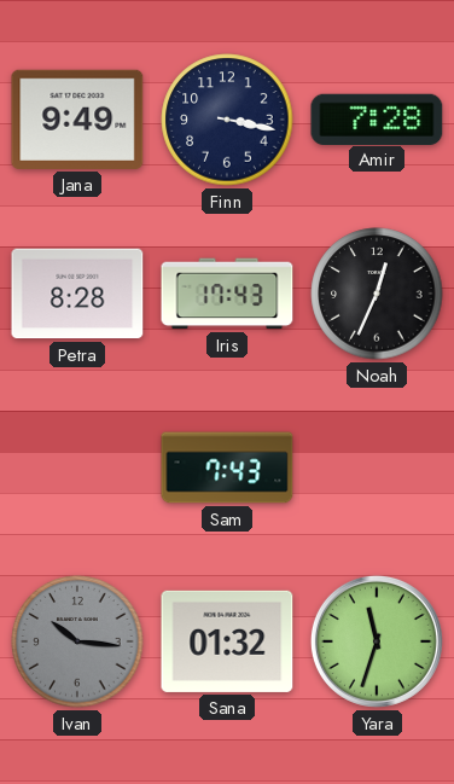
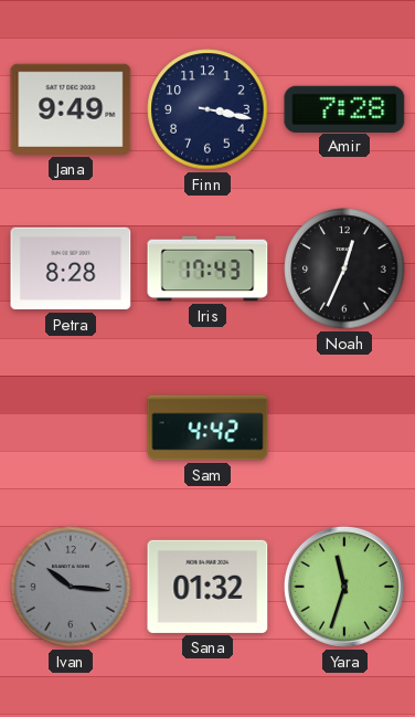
Sam: 7:43 -> 4:42
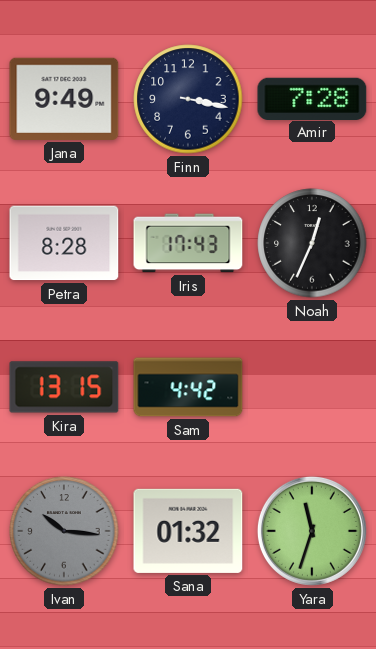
Kira: none -> 13:15
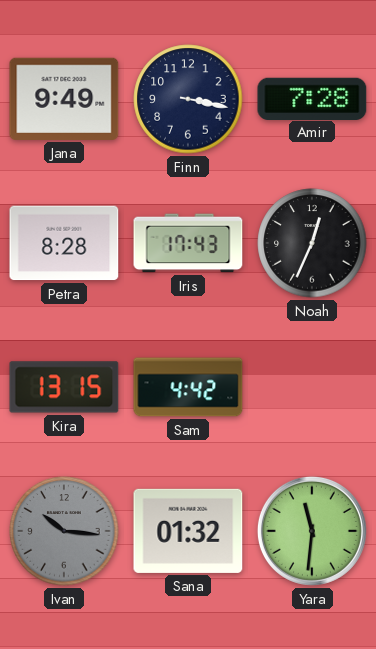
Yara: 11:33 -> 11:31
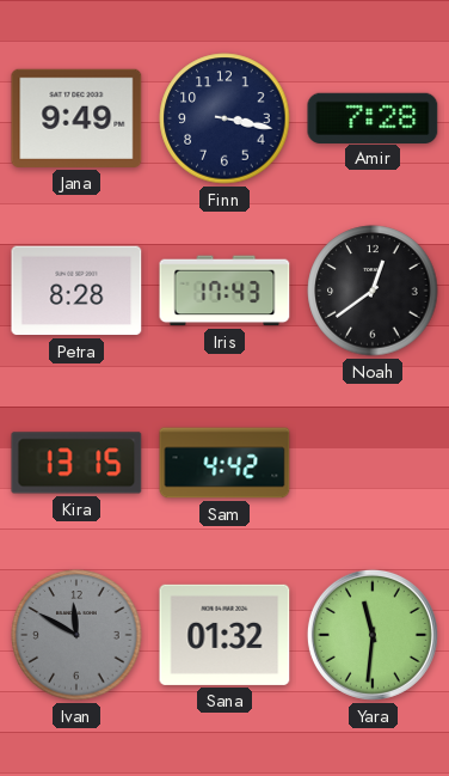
Noah: 12:34 -> 12:39
Ivan: 10:16 -> 11:50
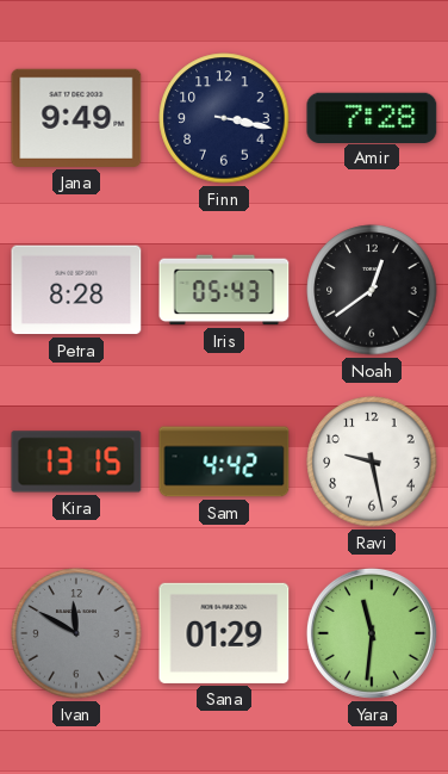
Iris: 17:43 -> 05:43
Ravi: none -> 9:28
Sana: 01:32 -> 01:29
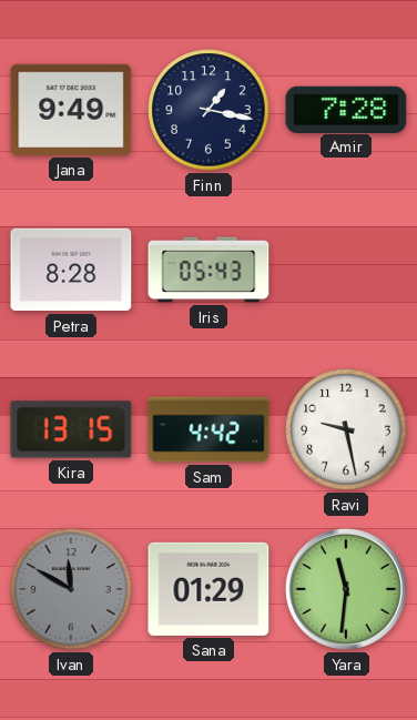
Finn: 3:17 -> 1:17
Noah: 12:39 -> none
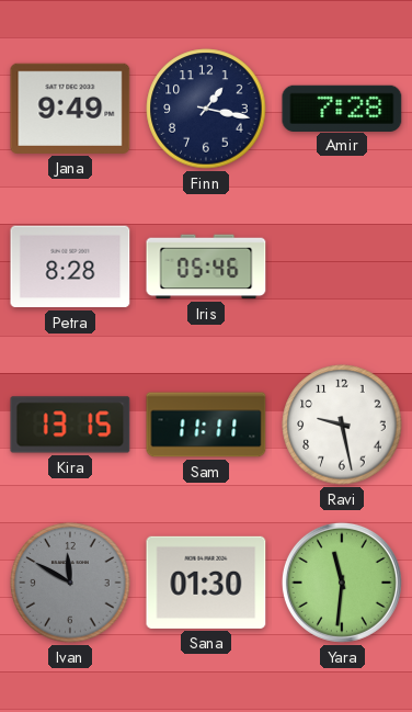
Iris: 05:43 -> 05:46
Sam: 4:42 -> 11:11
Sana: 01:29 -> 01:30
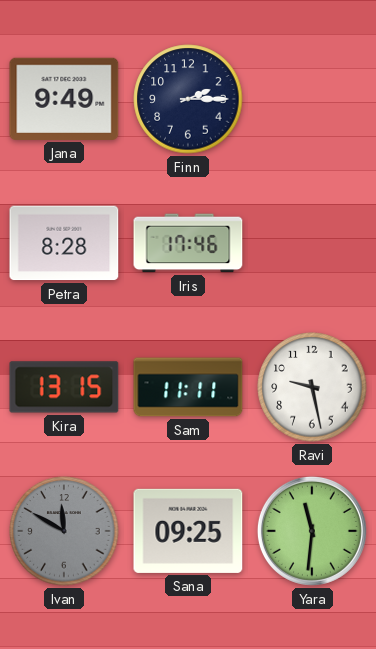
Finn: 1:17 -> 2:15
Amir: 7:28 -> none
Iris: 05:46 -> 17:46
Sana: 01:30 -> 09:25
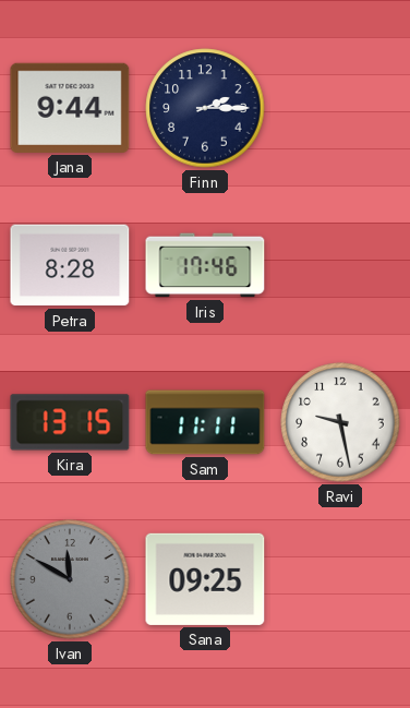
Jana: 9:49 -> 9:44
Yara: 11:31 -> none
